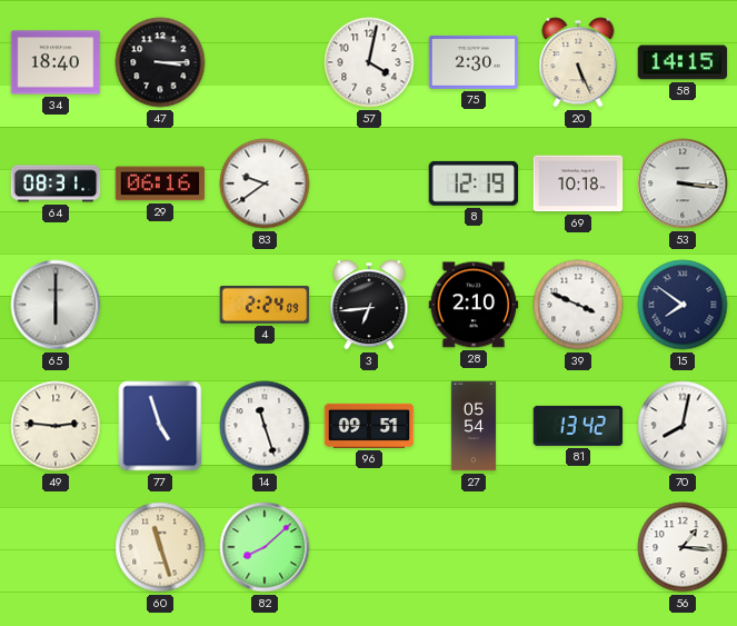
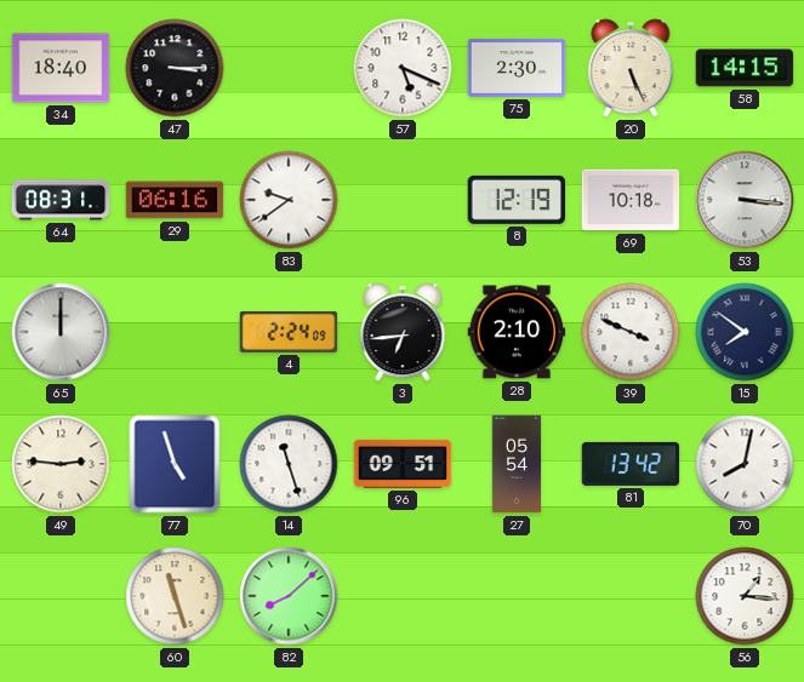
57: 4:02 -> 5:19
65: 6:00 -> 12:00
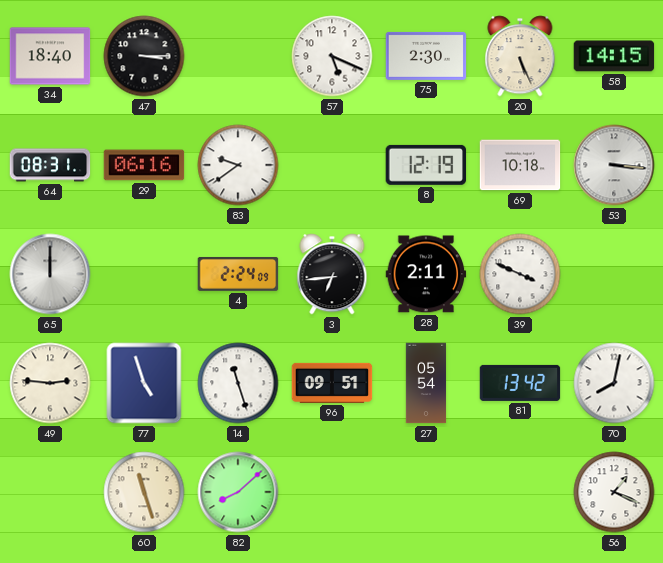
28: 2:10 -> 2:11
15: 7:51 -> none
56: 1:16 -> 1:19
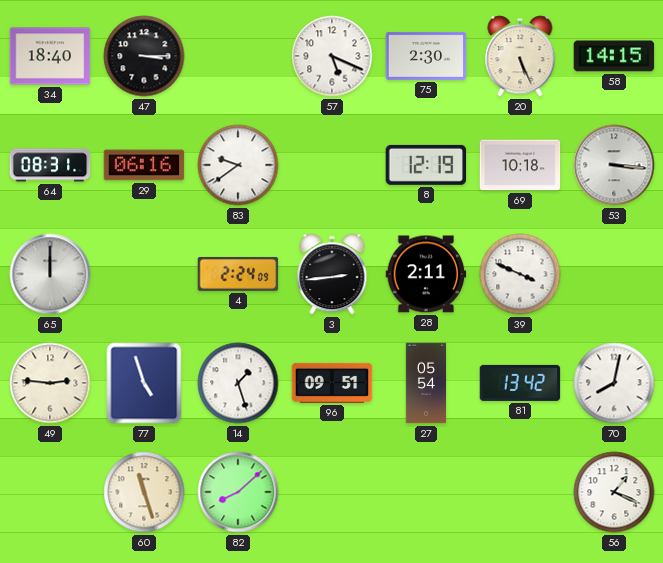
3: 6:44 -> 2:44
14: 11:27 -> 1:27
